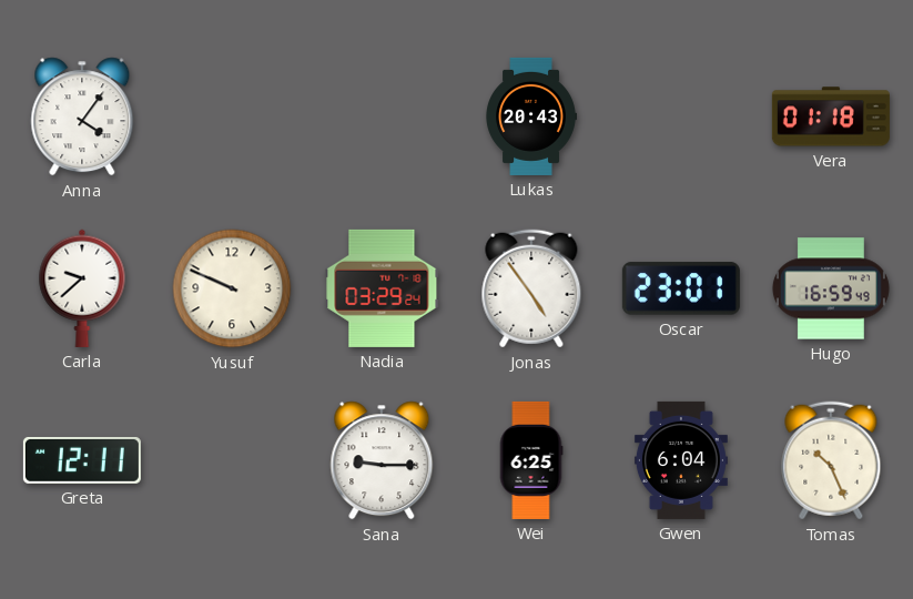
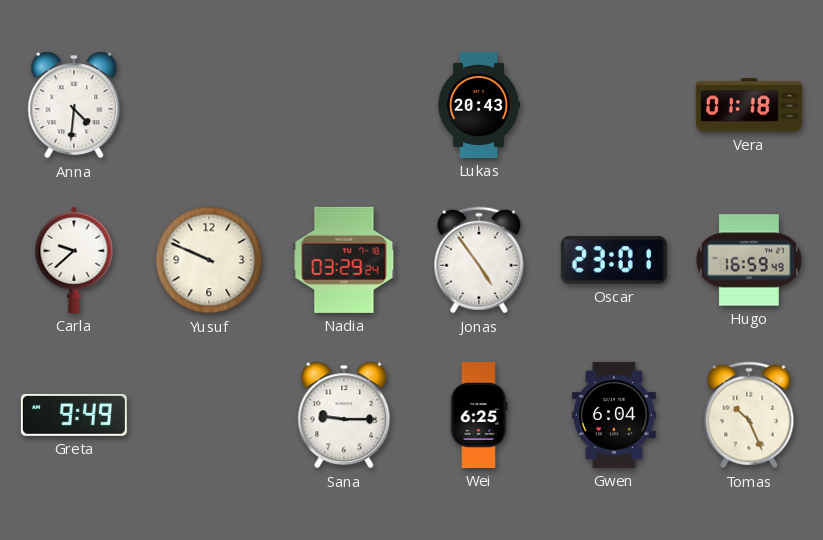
Anna: 4:06 -> 4:31
Greta: 12:11 -> 9:49
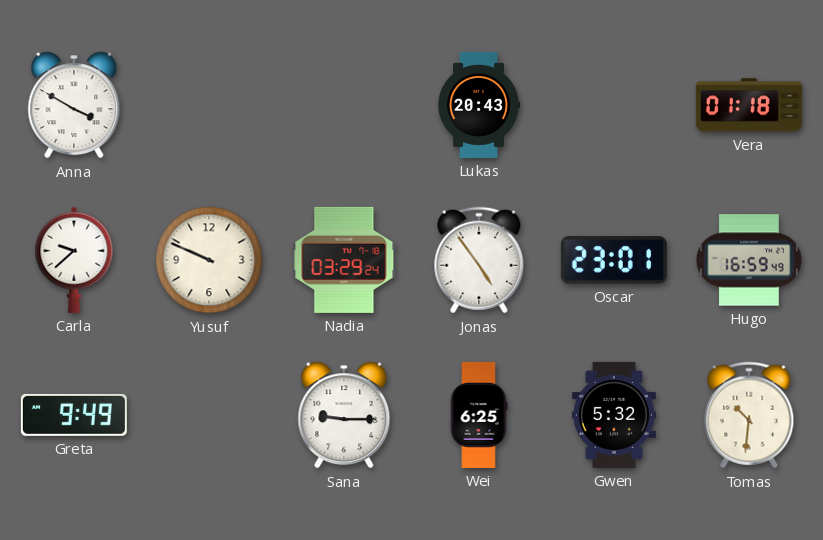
Anna: 4:31 -> 3:50
Gwen: 6:04 -> 5:32
Tomas: 10:26 -> 10:31
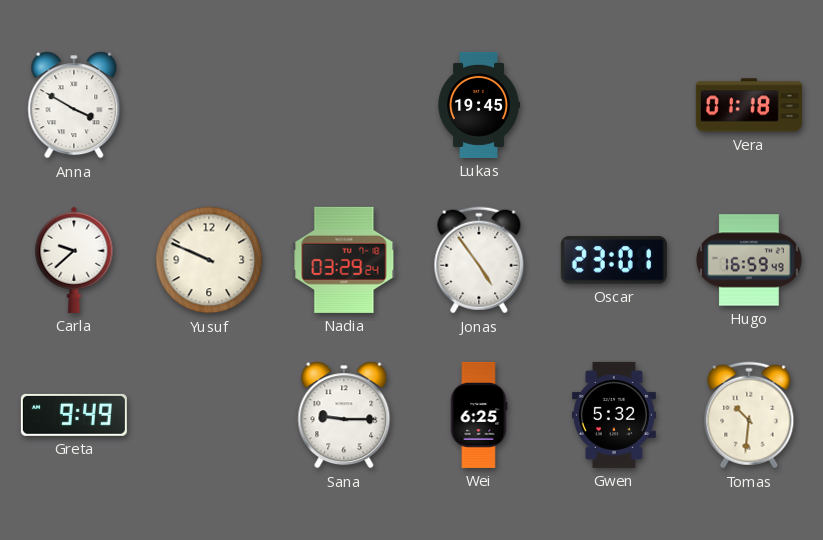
Lukas: 20:43 -> 19:45
